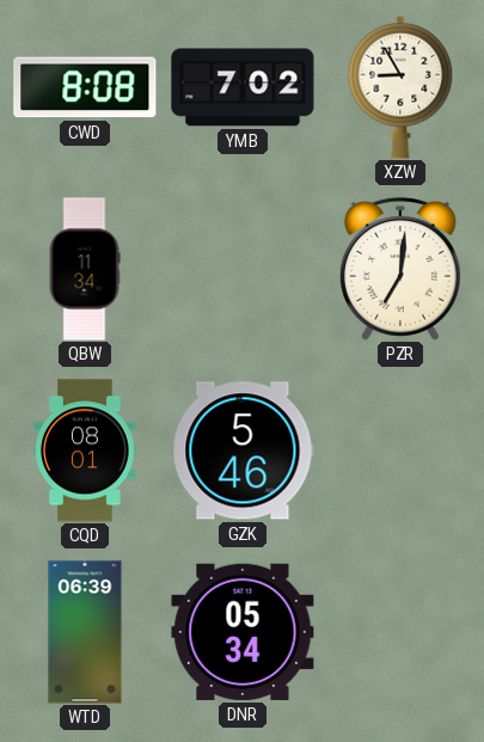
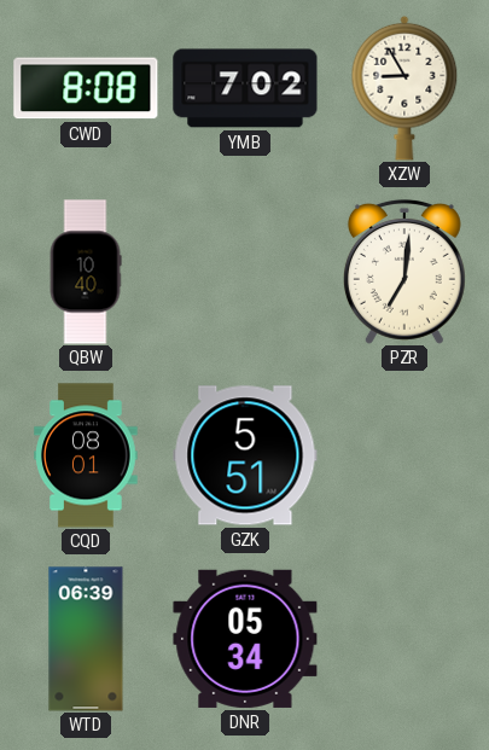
QBW: 11:34 -> 10:40
GZK: 5:46 -> 5:51
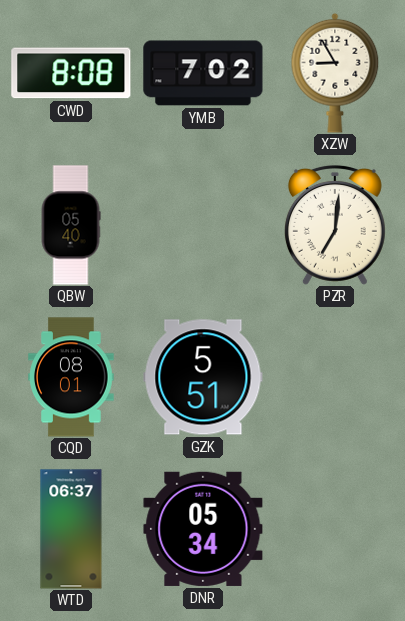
QBW: 10:40 -> 05:40
WTD: 06:39 -> 06:37
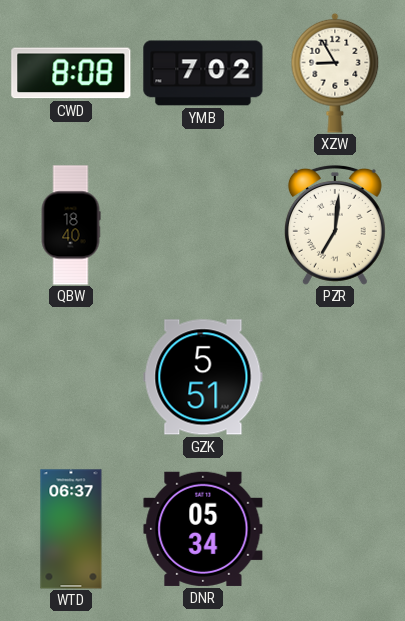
QBW: 05:40 -> 18:40
CQD: 08:01 -> none
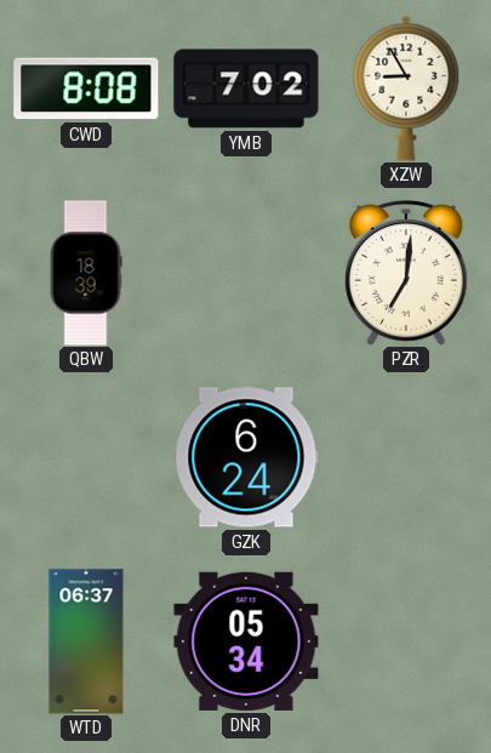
QBW: 18:40 -> 18:39
GZK: 5:51 -> 6:24
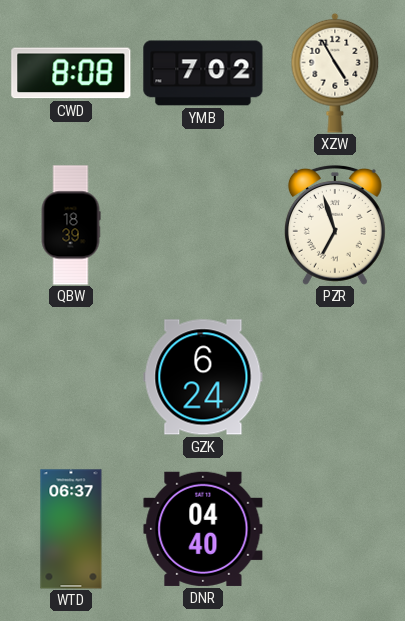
XZW: 8:55 -> 4:55
PZR: 7:01 -> 6:57
DNR: 05:34 -> 04:40
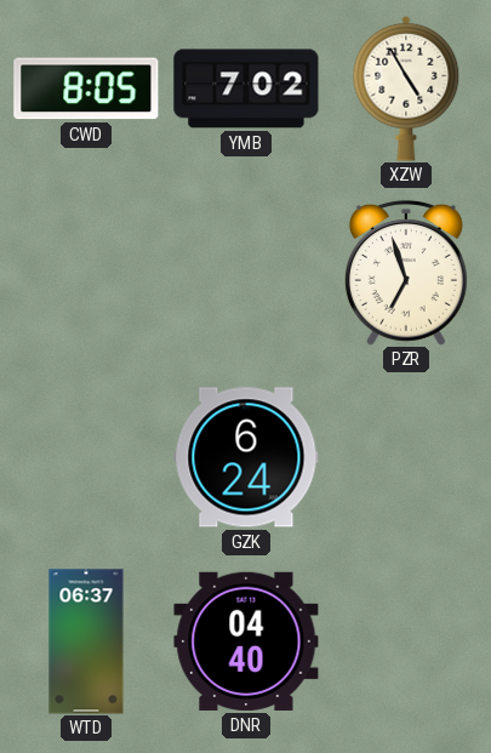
CWD: 8:08 -> 8:05
QBW: 18:39 -> none
